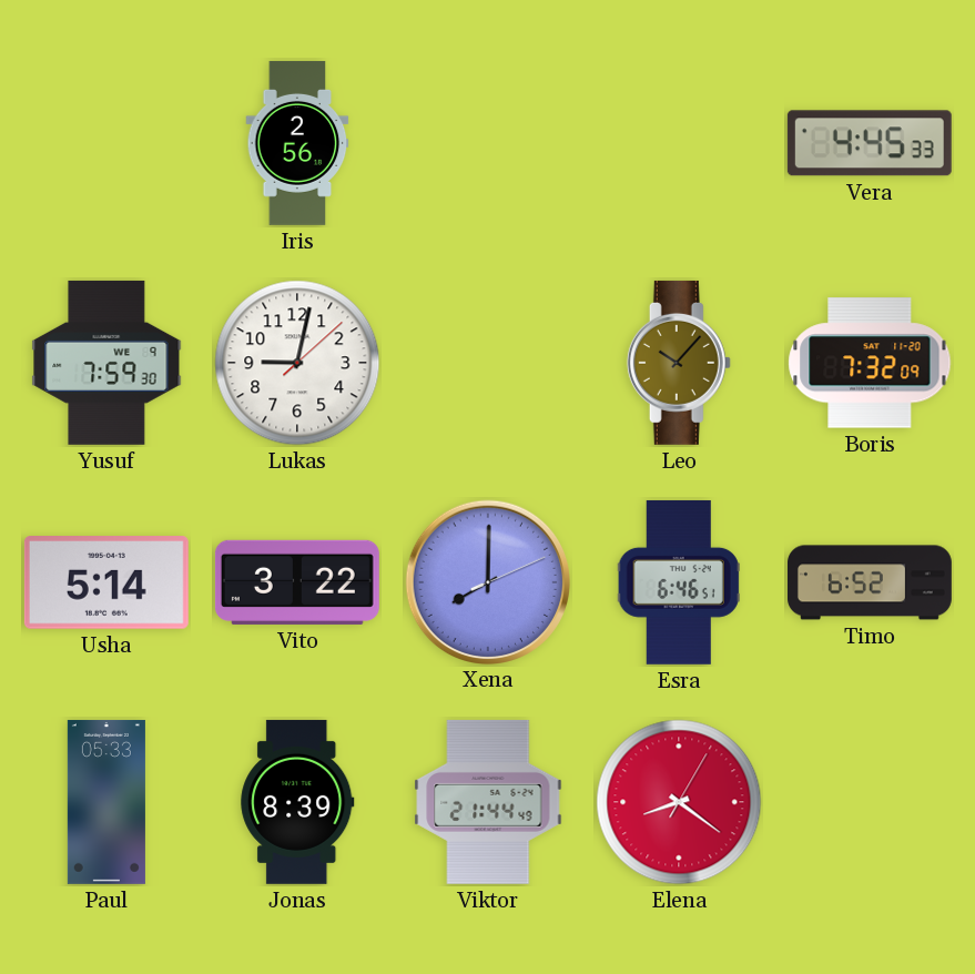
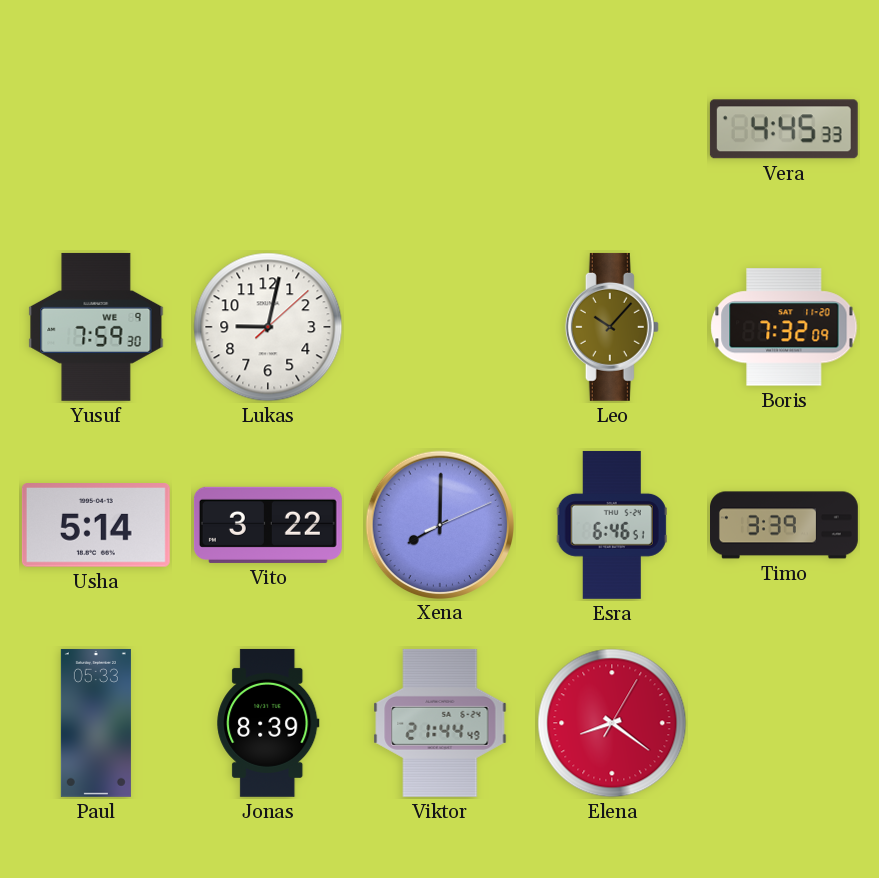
Iris: 2:56 -> none
Timo: 6:52 -> 3:39
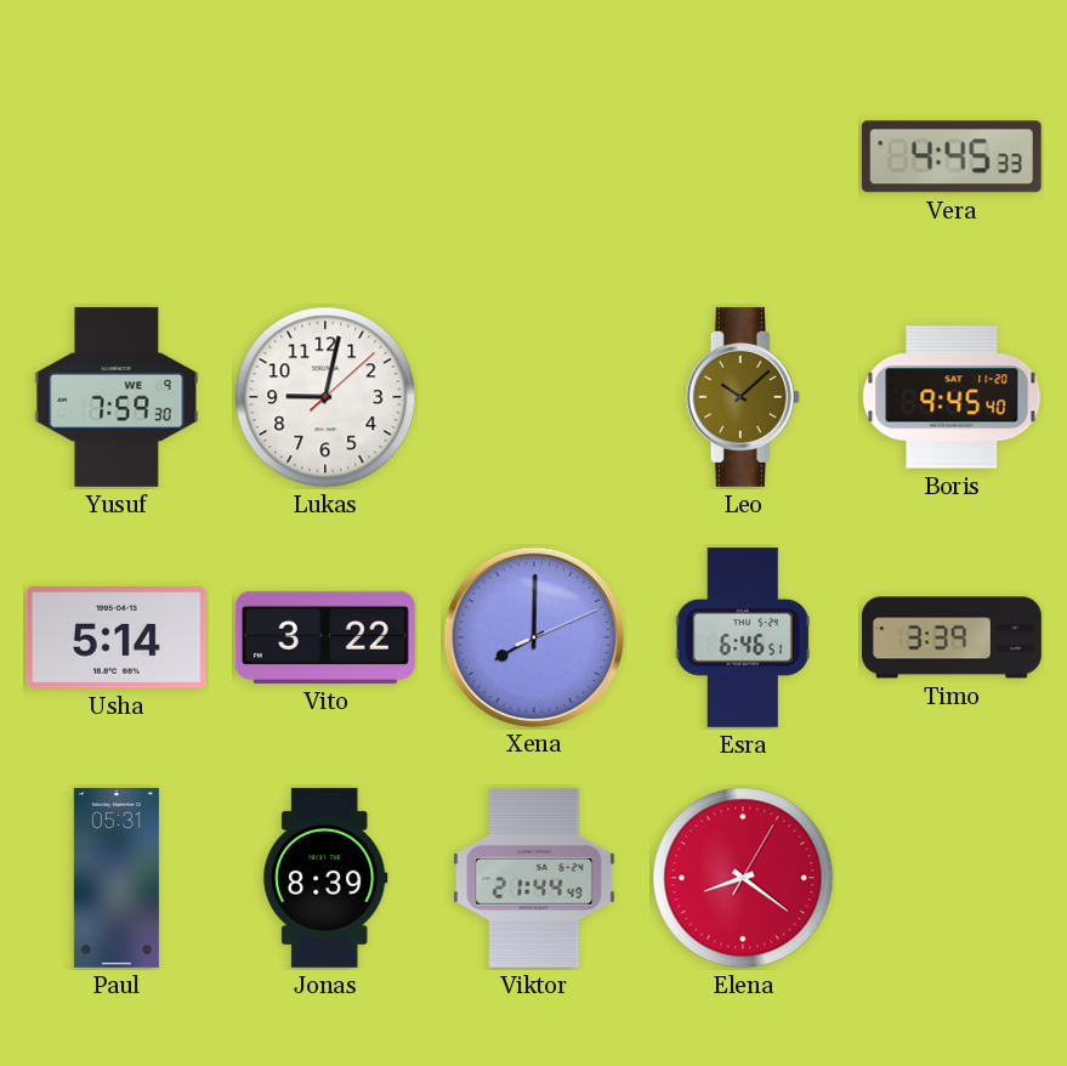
Leo: 10:07 -> 10:08
Boris: 7:32 -> 9:45
Paul: 05:33 -> 05:31
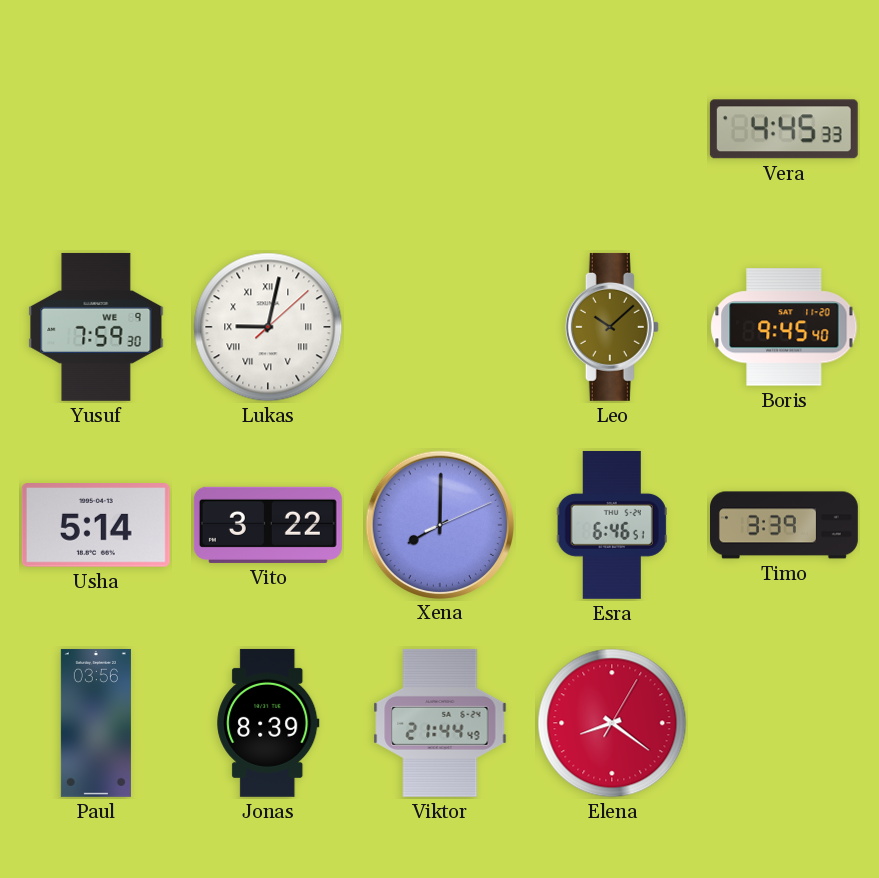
Lukas numerals: Arabic -> Roman
Paul: 05:31 -> 03:56
